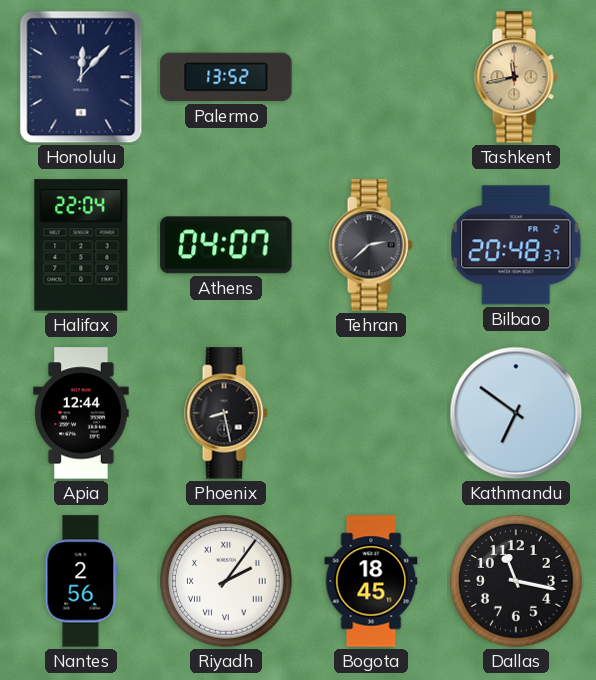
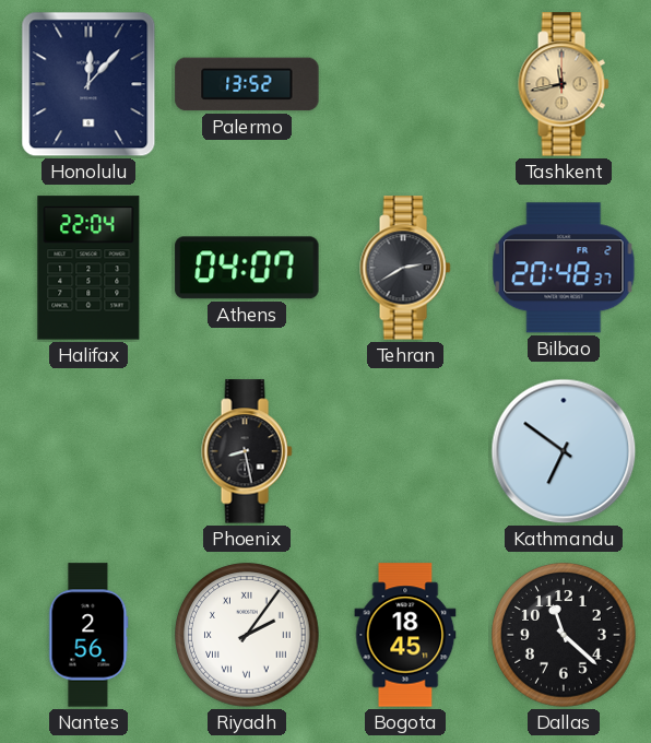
Tehran: 2:38 -> 2:40
Apia: 12:44 -> none
Dallas: 11:17 -> 11:22
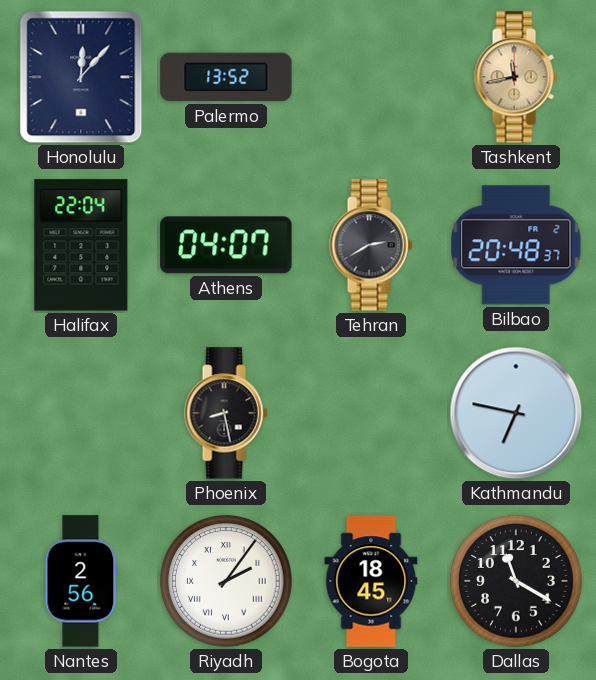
Kathmandu: 6:51 -> 6:47
Dallas: 11:22 -> 11:20
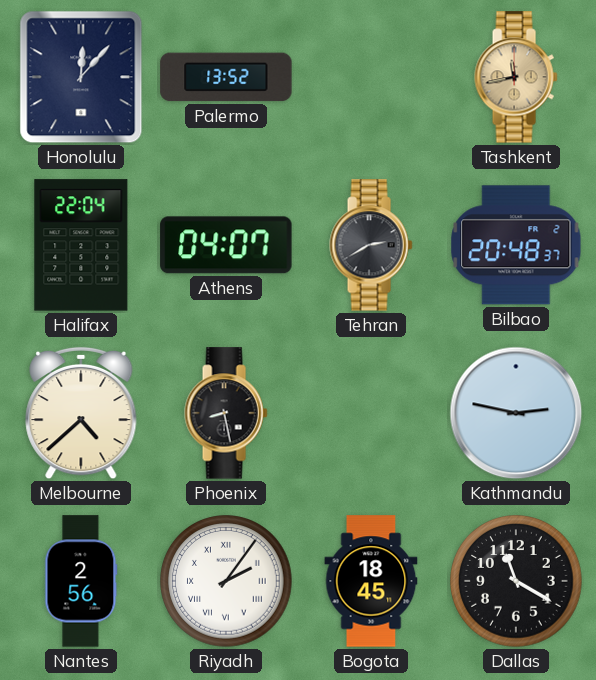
Melbourne: none -> 4:38
Kathmandu: 6:47 -> 2:47
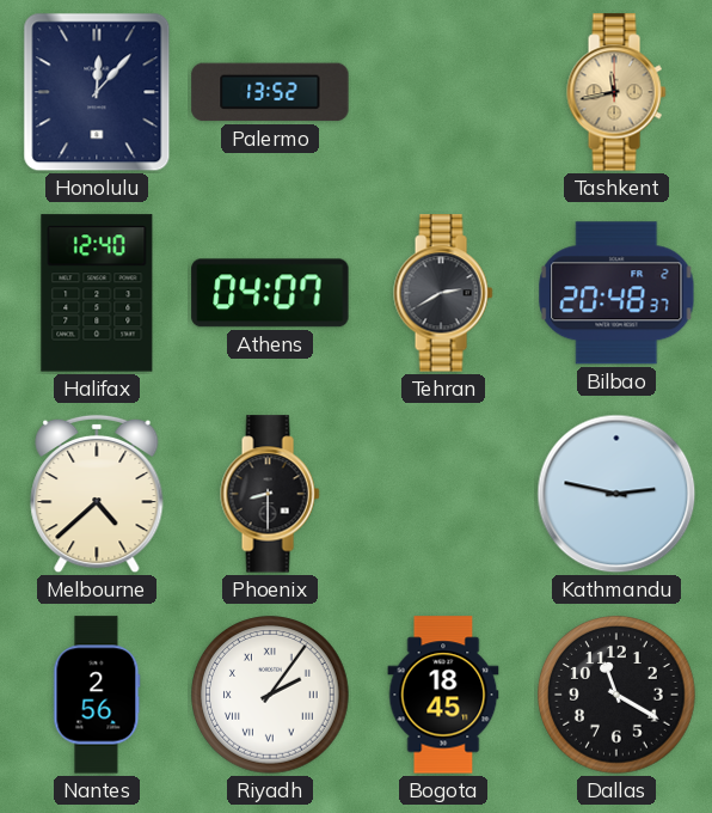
Halifax: 22:04 -> 12:40
Phoenix: 8:28 -> 8:30
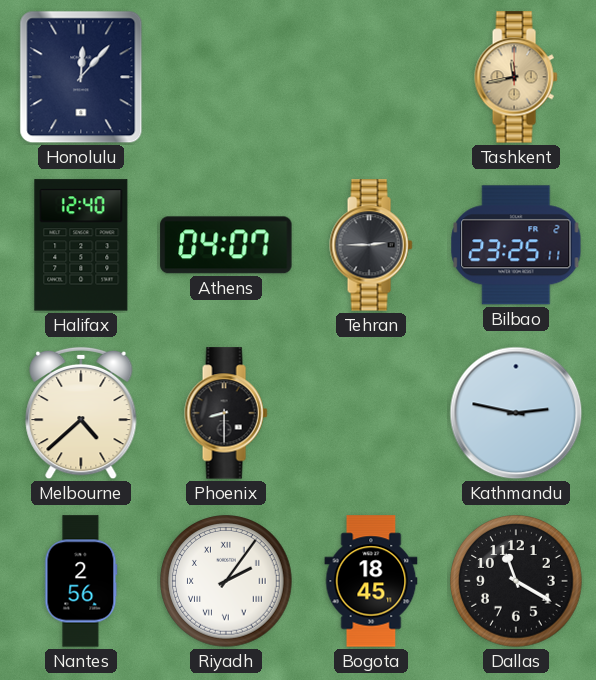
Palermo: 13:52 -> none
Tehran: 2:40 -> 2:45
Bilbao: 20:48 -> 23:25
